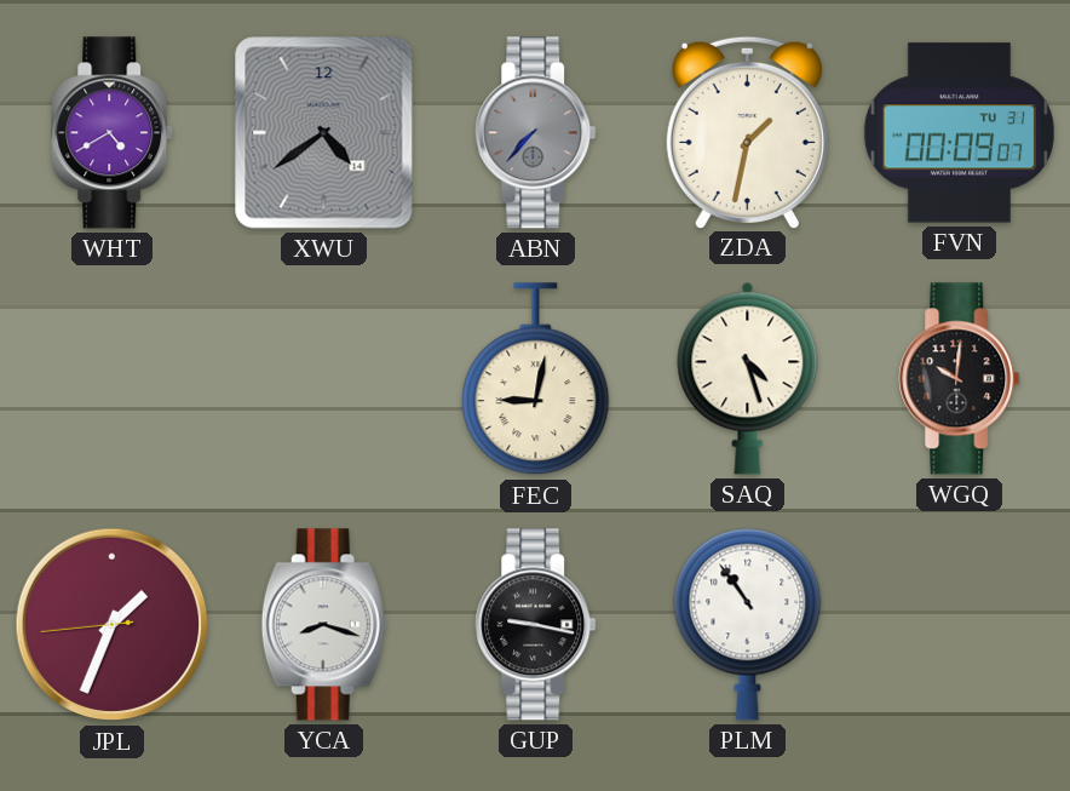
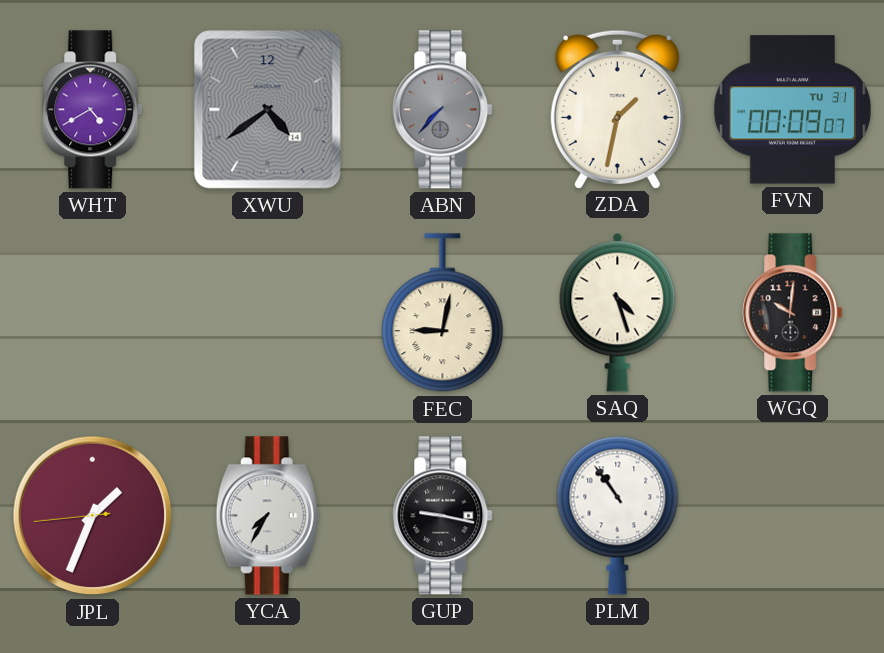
YCA: 8:18 -> 7:35
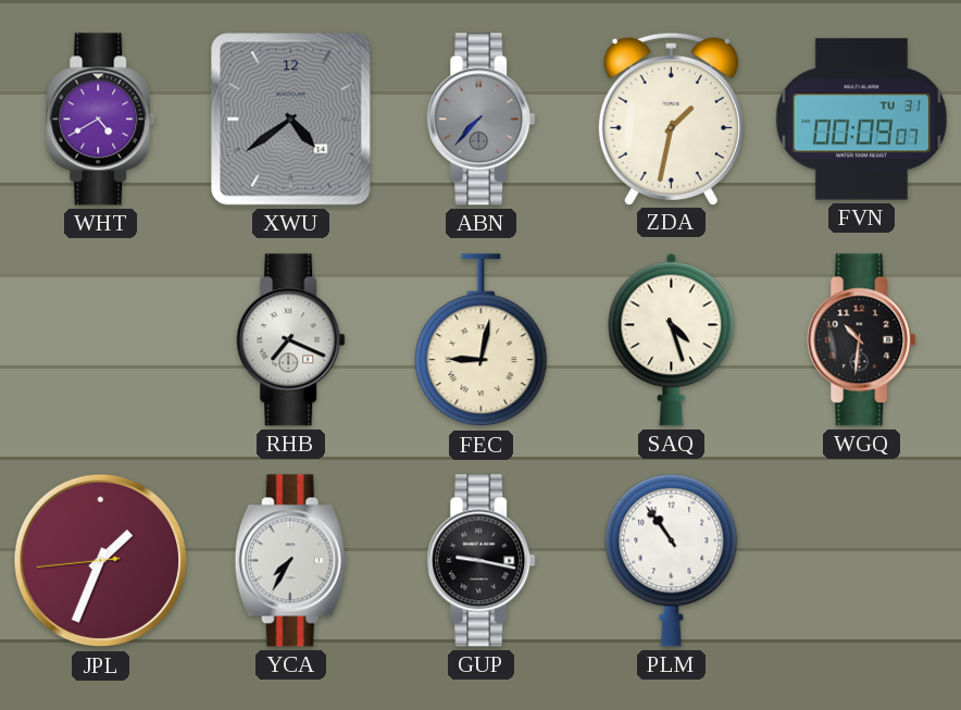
RHB: none -> 7:19
WGQ: 10:01 -> 10:31
